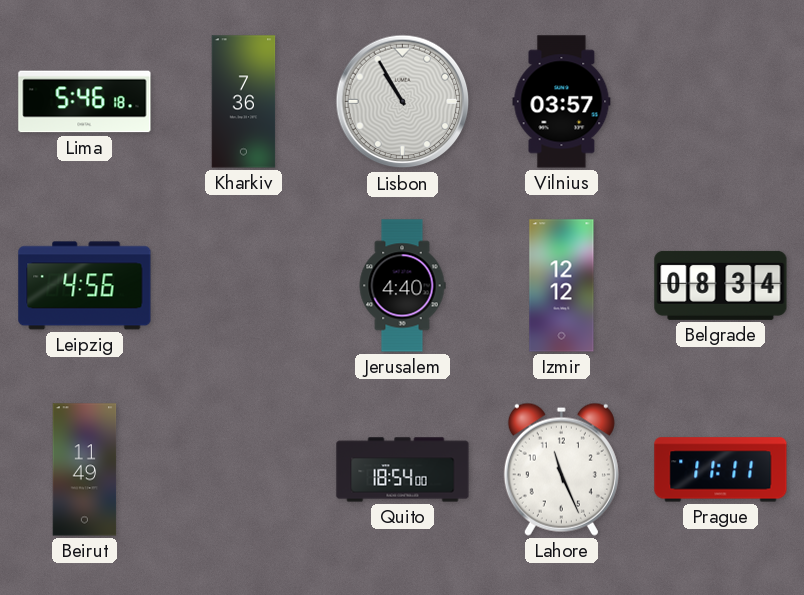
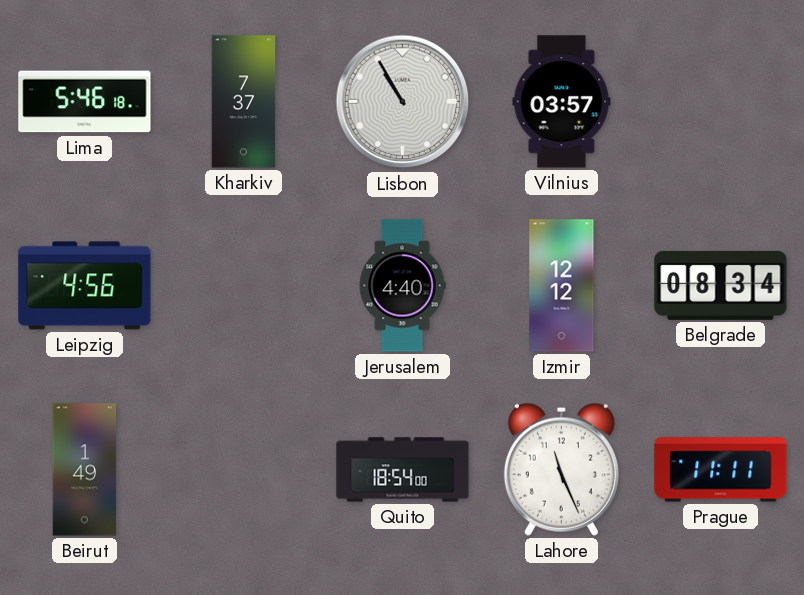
Kharkiv: 7:36 -> 7:37
Beirut: 11:49 -> 1:49
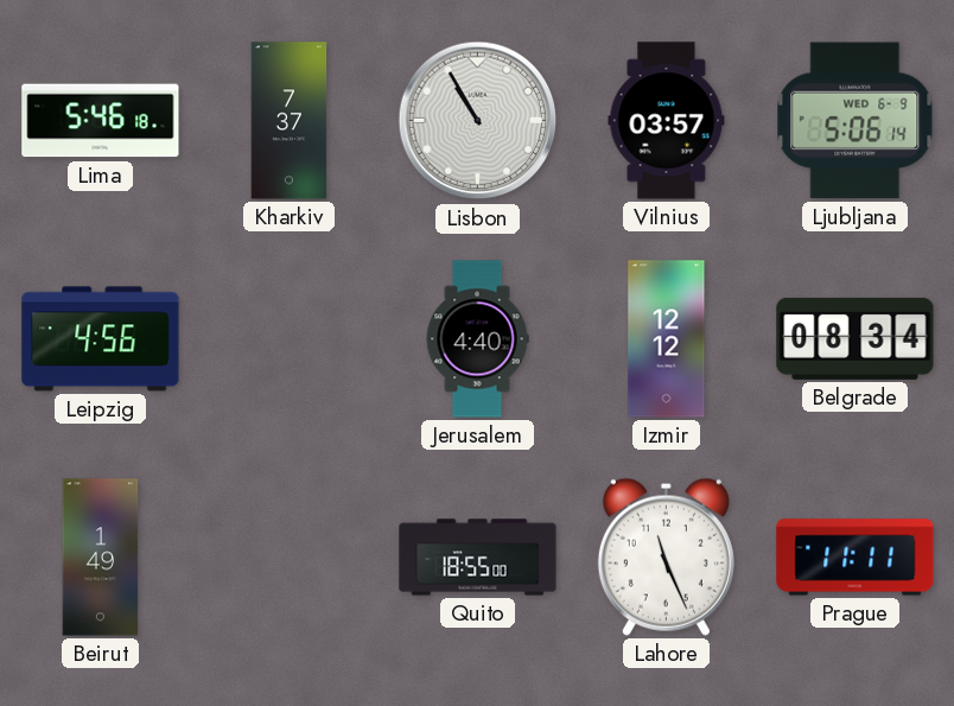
Ljubljana: none -> 5:06
Quito: 18:54 -> 18:55
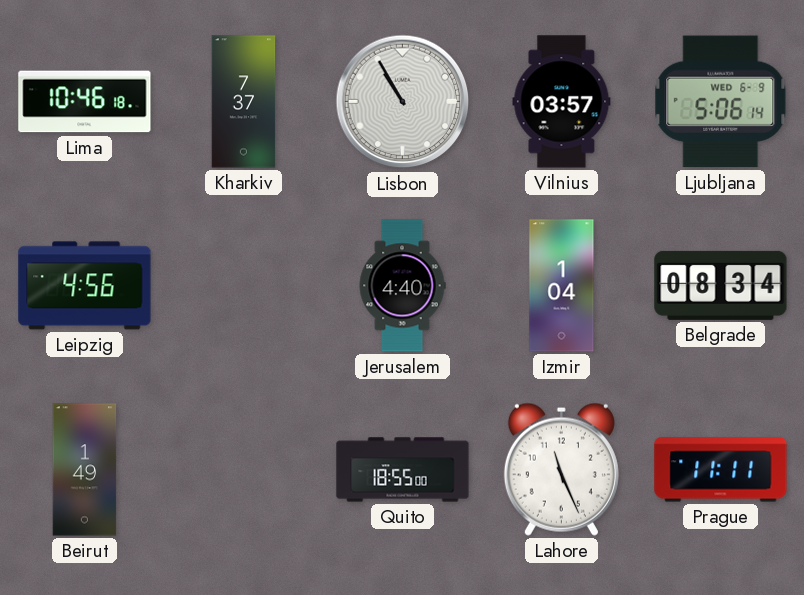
Lima: 5:46 -> 10:46
Izmir: 12:12 -> 1:04
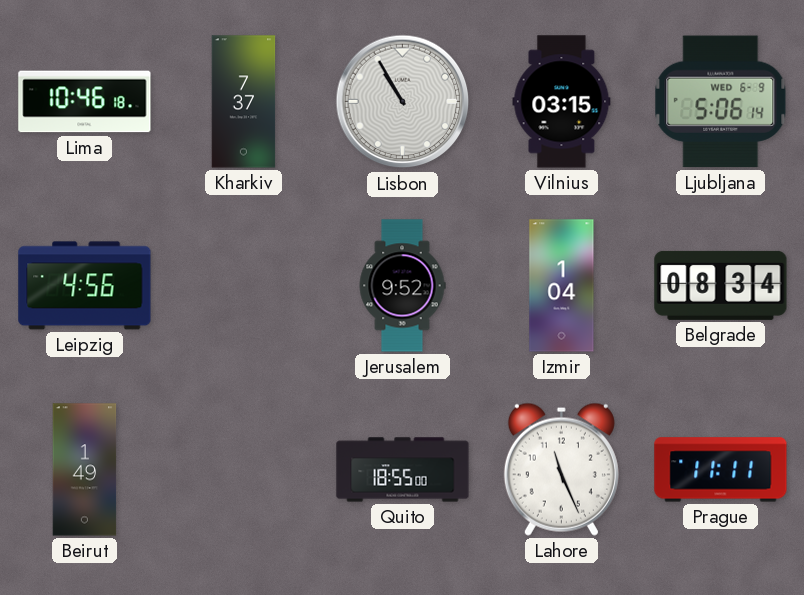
Vilnius: 03:57 -> 03:15
Jerusalem: 4:40 -> 9:52
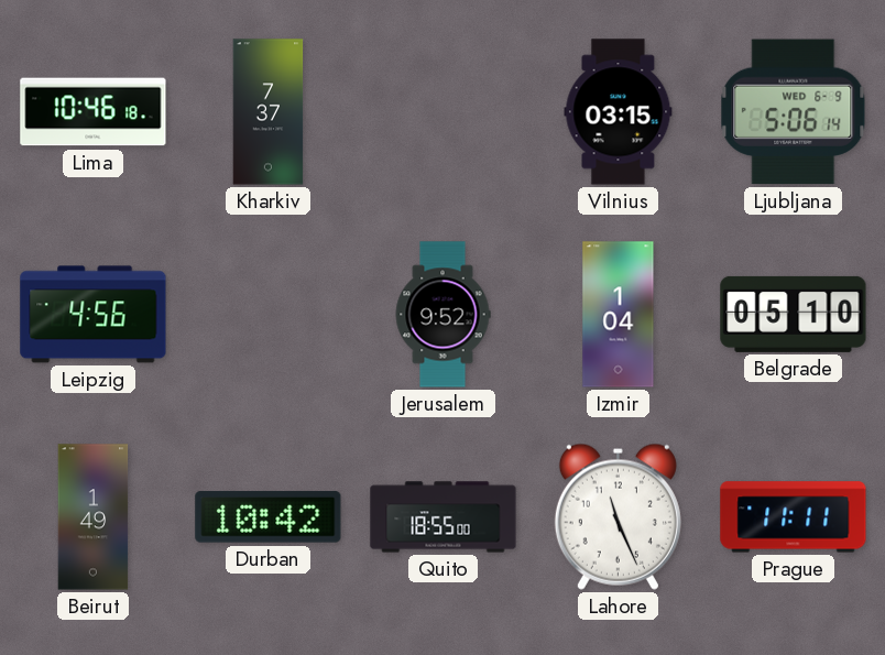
Lisbon: 10:55 -> none
Belgrade: 08:34 -> 05:10
Durban: none -> 10:42
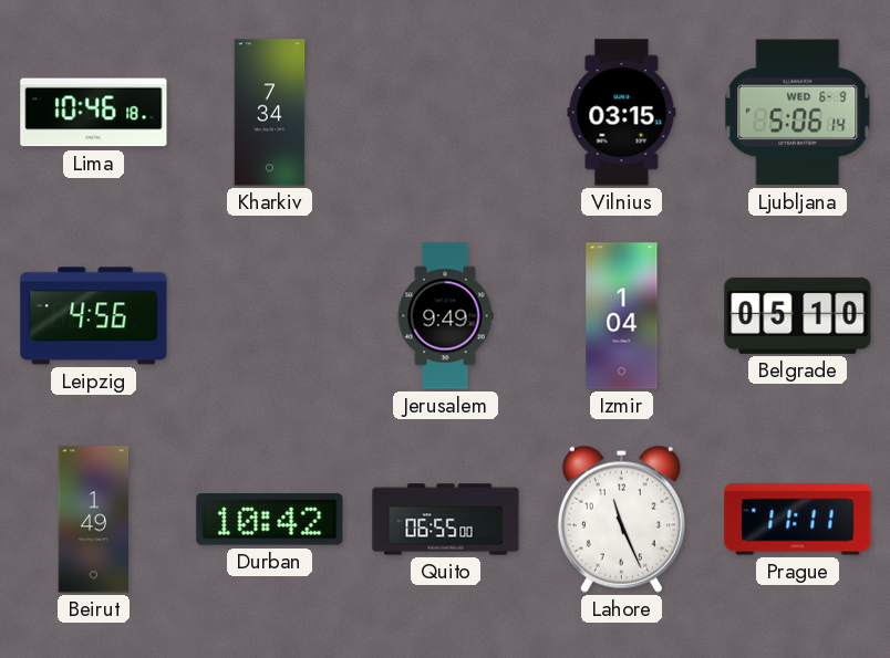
Kharkiv: 7:37 -> 7:34
Jerusalem: 9:52 -> 9:49
Quito: 18:55 -> 06:55
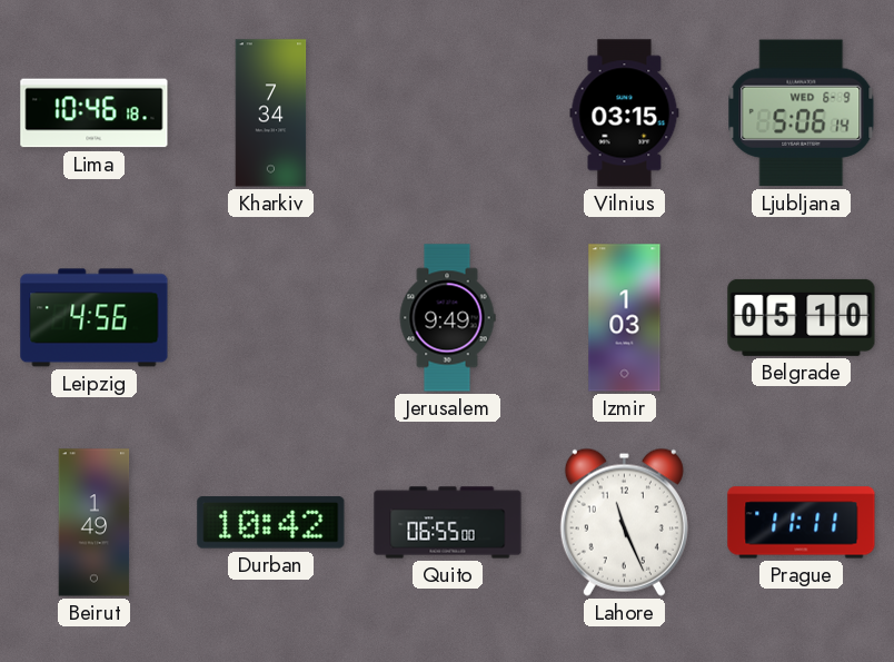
Izmir: 1:04 -> 1:03
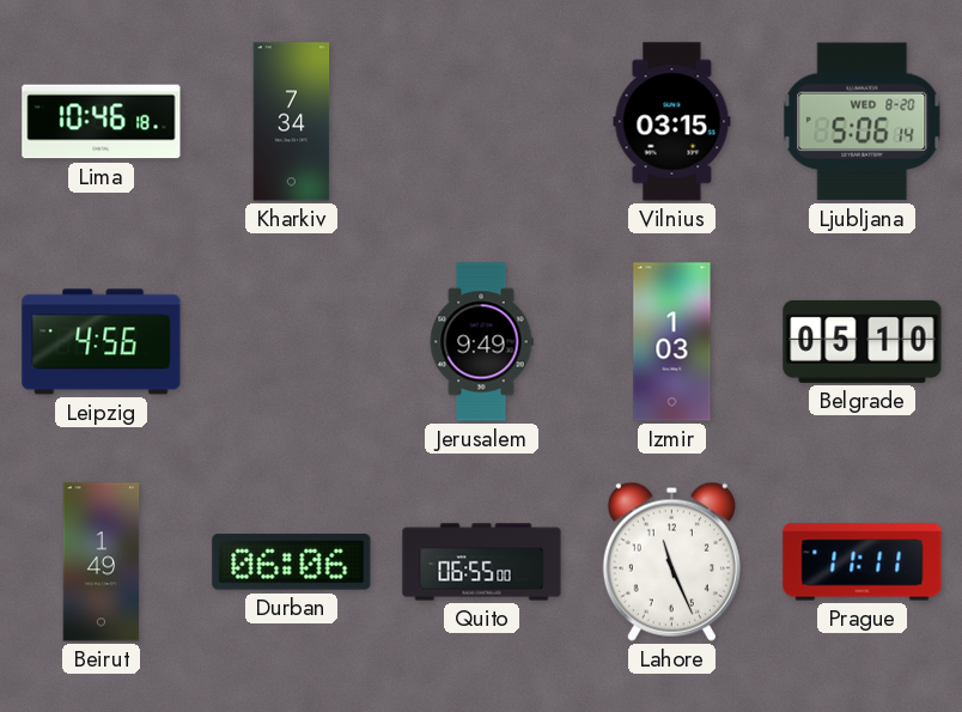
Ljubljana date: WED 6-9 -> WED 8-20
Durban: 10:42 -> 06:06
